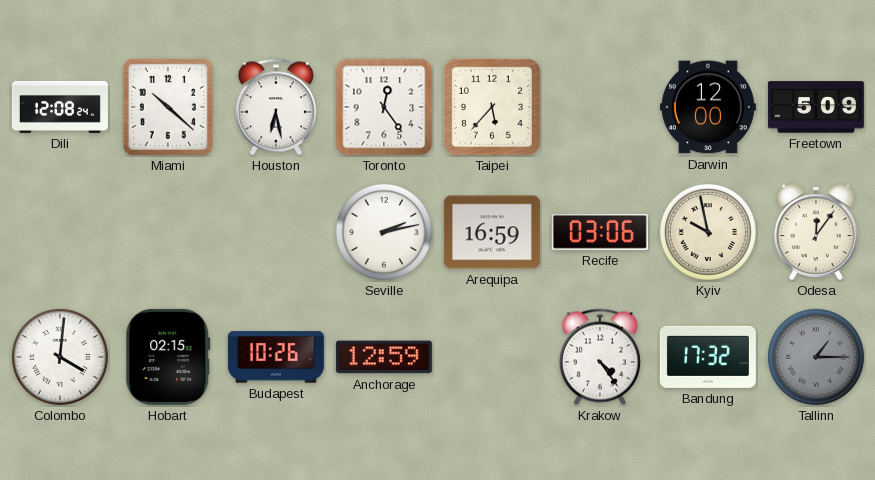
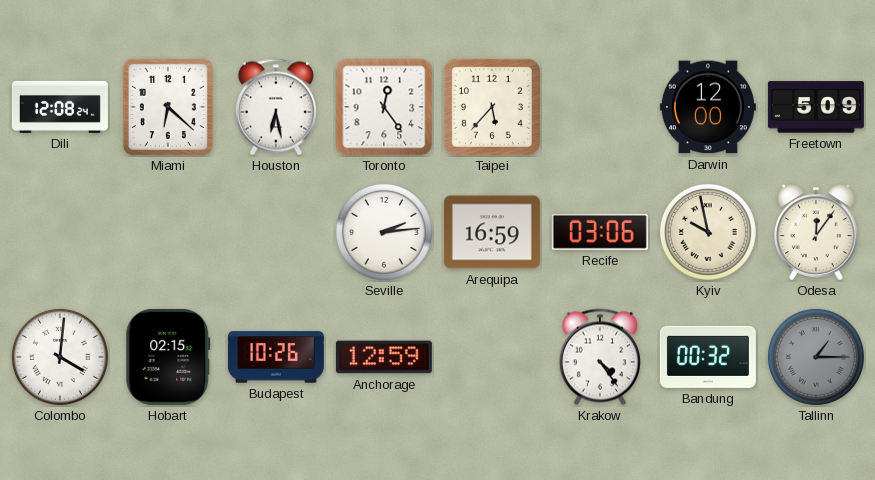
Miami: 10:22 -> 6:22
Seville: 2:13 -> 2:14
Bandung: 17:32 -> 00:32
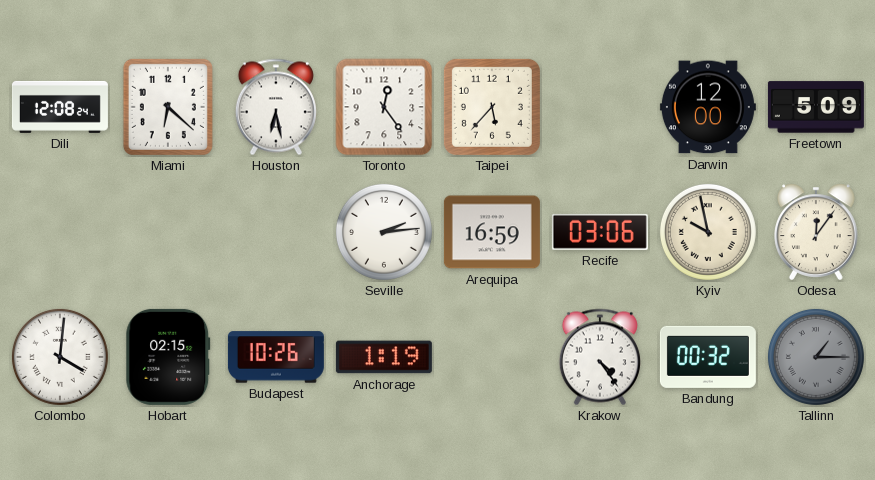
Anchorage: 12:59 -> 1:19
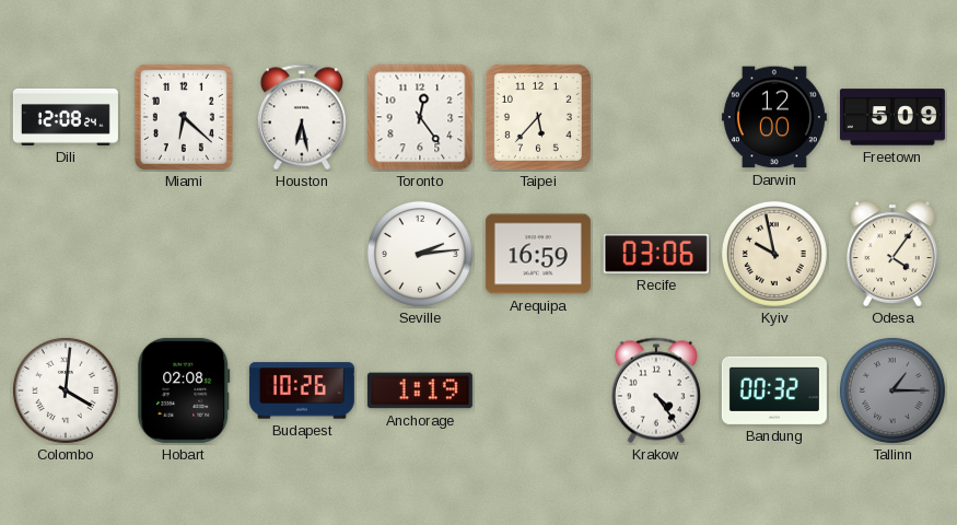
Odesa: 12:06 -> 4:06
Hobart: 02:15 -> 02:08
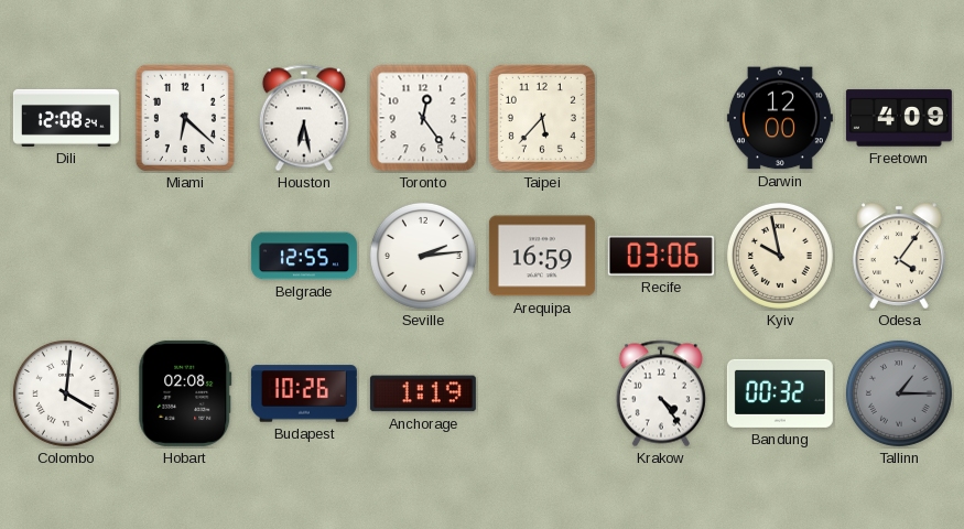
Freetown: 5:09 -> 4:09
Belgrade: none -> 12:55
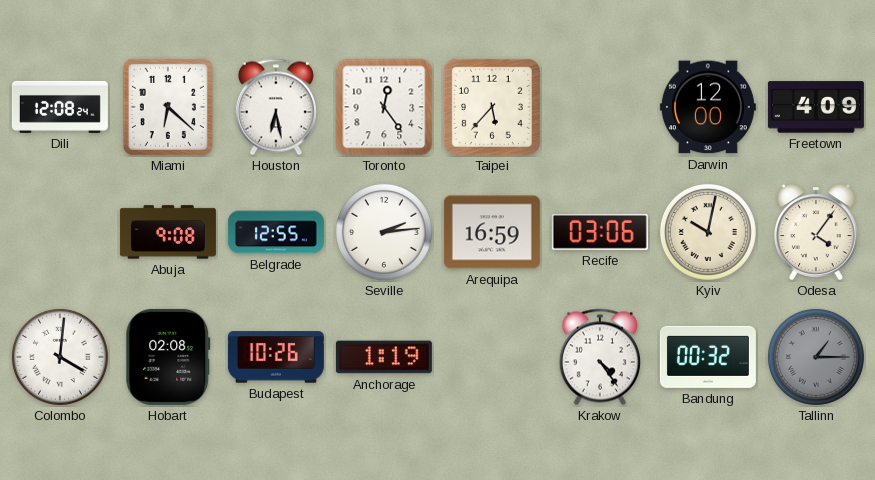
Abuja: none -> 9:08
Kyiv: 9:58 -> 10:02
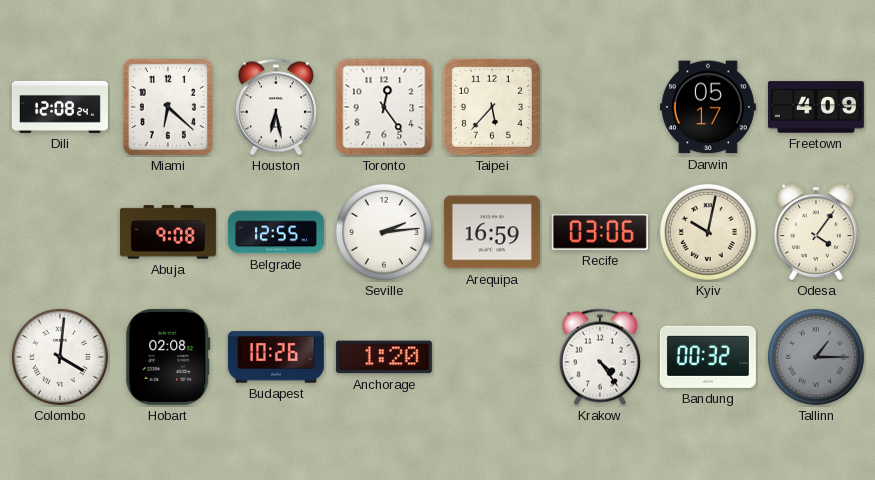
Darwin: 12:00 -> 05:17
Anchorage: 1:19 -> 1:20
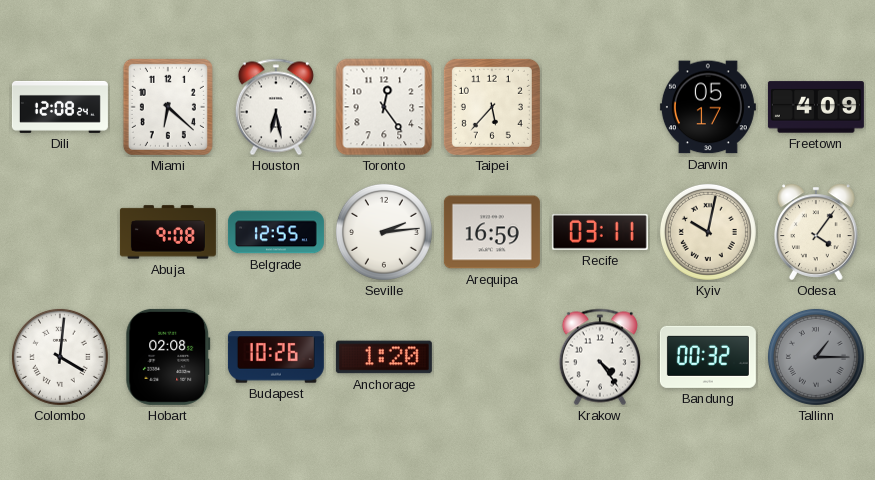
Recife: 03:06 -> 03:11
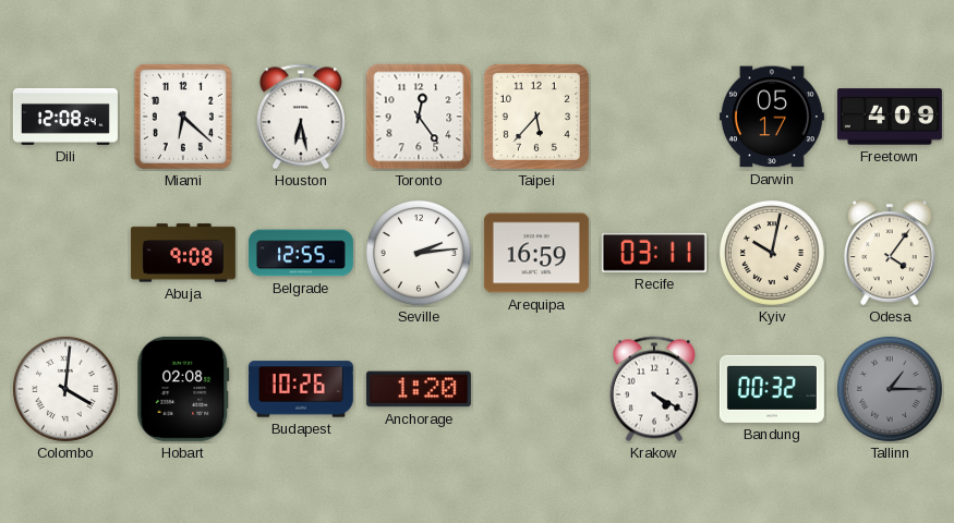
Krakow: 4:24 -> 4:20
